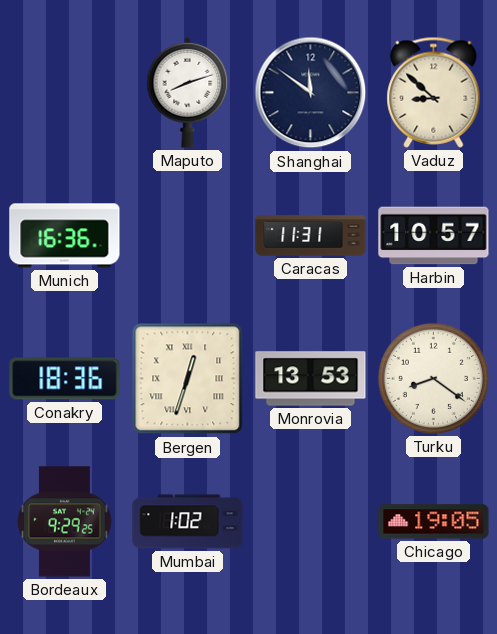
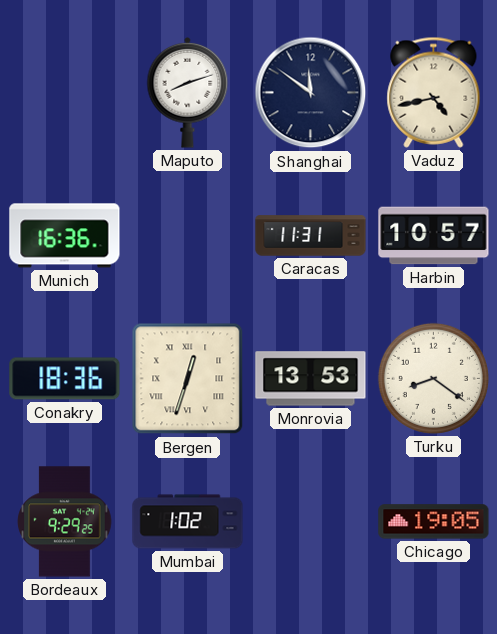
Vaduz: 8:52 -> 4:43
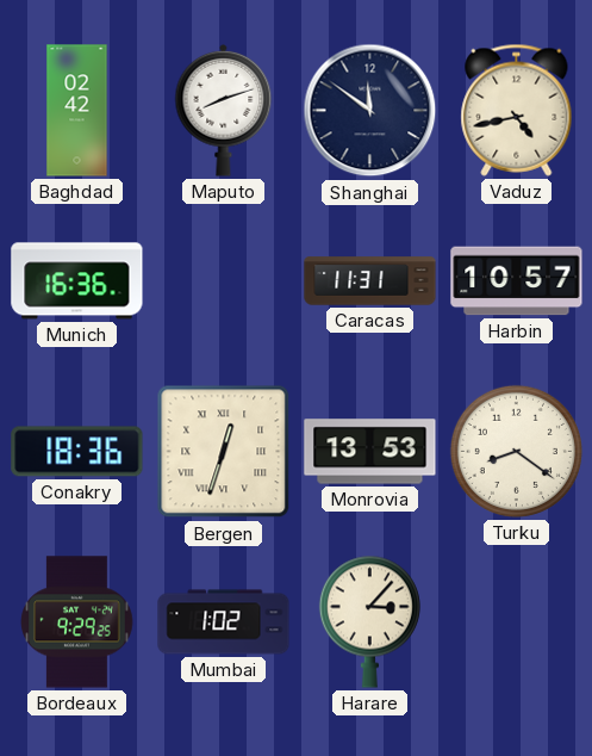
Baghdad: none -> 02:42
Harare: none -> 3:07
Chicago: 19:05 -> none
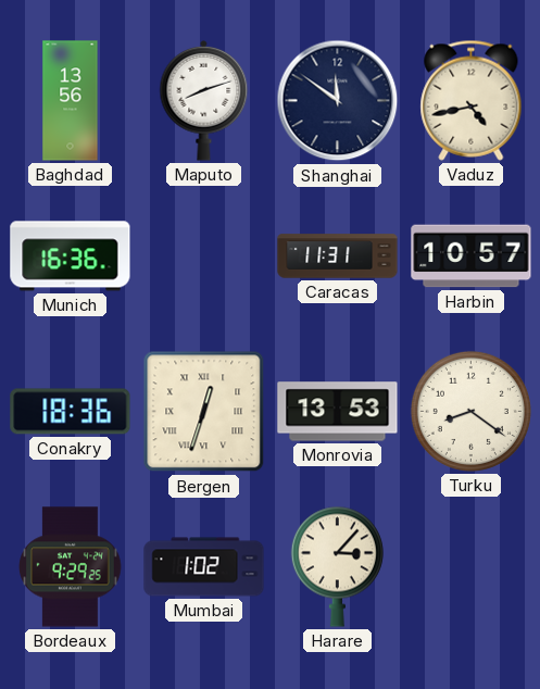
Baghdad: 02:42 -> 13:56
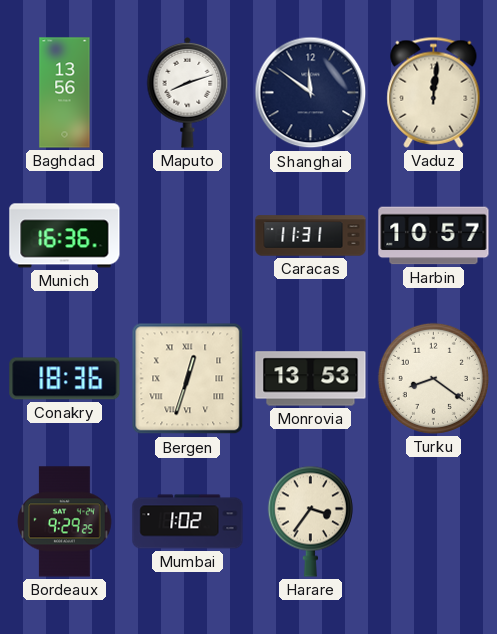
Vaduz: 4:43 -> 12:01
Harare: 3:07 -> 3:36
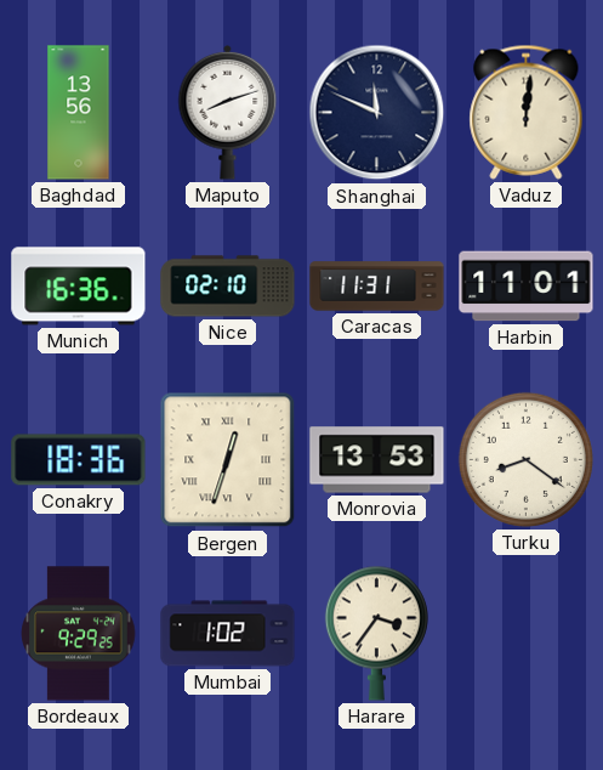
Shanghai: 11:51 -> 11:49
Nice: none -> 02:10
Harbin: 10:57 -> 11:01
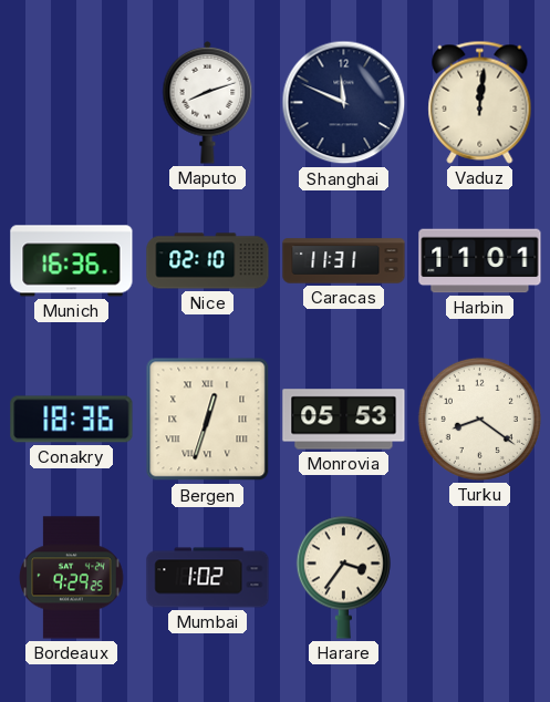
Baghdad: 13:56 -> none
Monrovia: 13:53 -> 05:53
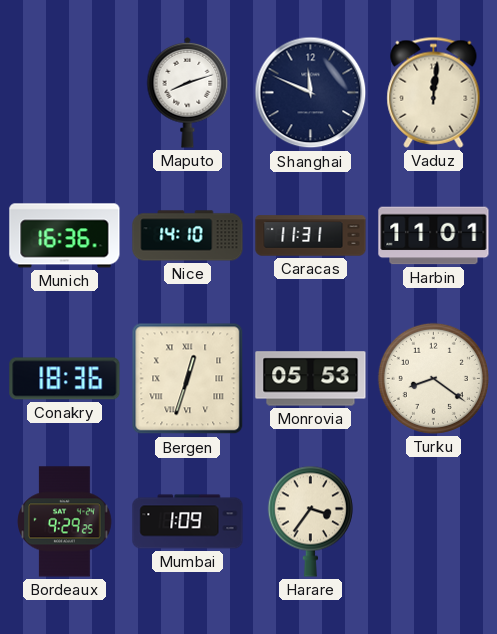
Nice: 02:10 -> 14:10
Mumbai: 1:02 -> 1:09
